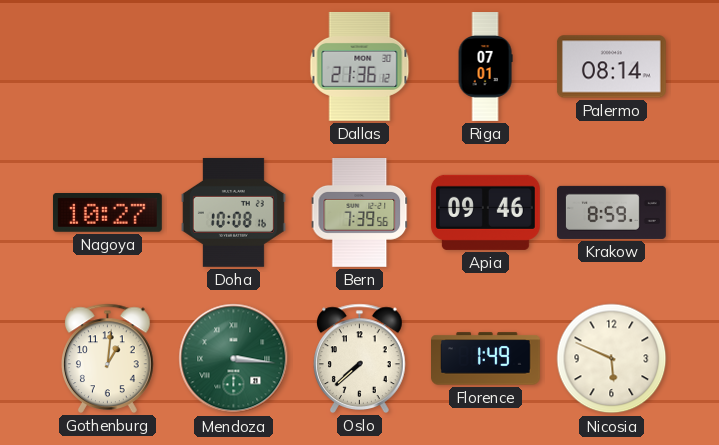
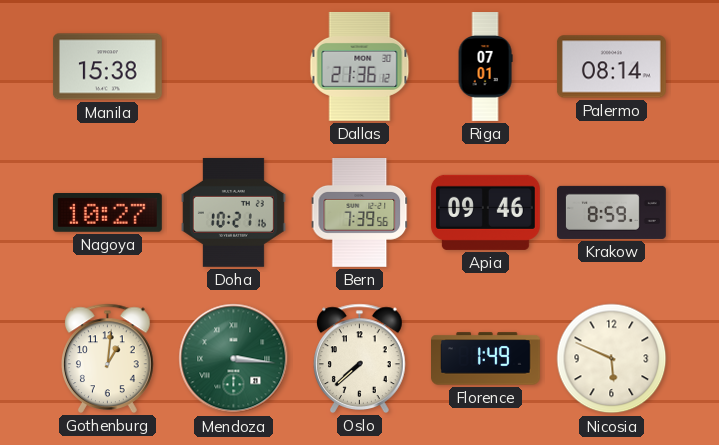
Manila: none -> 15:38
Doha: 10:08 -> 10:21
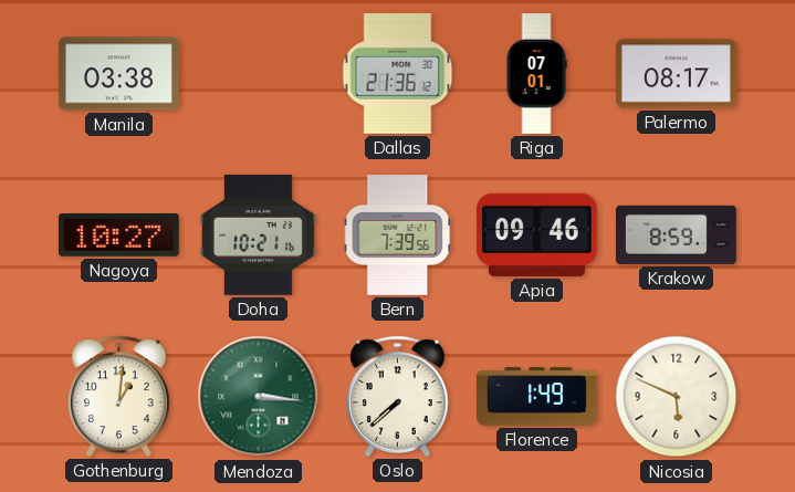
Manila: 15:38 -> 03:38
Palermo: 08:14 -> 08:17
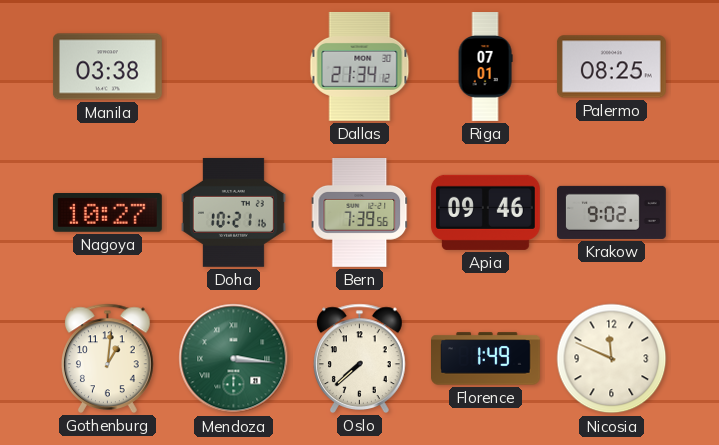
Dallas: 21:36 -> 21:34
Palermo: 08:17 -> 08:25
Krakow: 8:59 -> 9:02
Nicosia: 5:49 -> 11:49
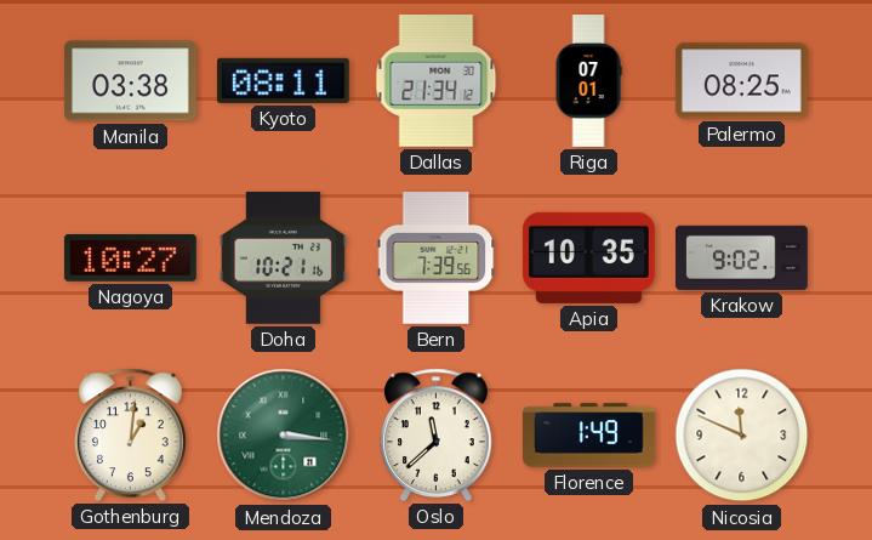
Kyoto: none -> 08:11
Apia: 09:46 -> 10:35
Oslo: 7:38 -> 11:38
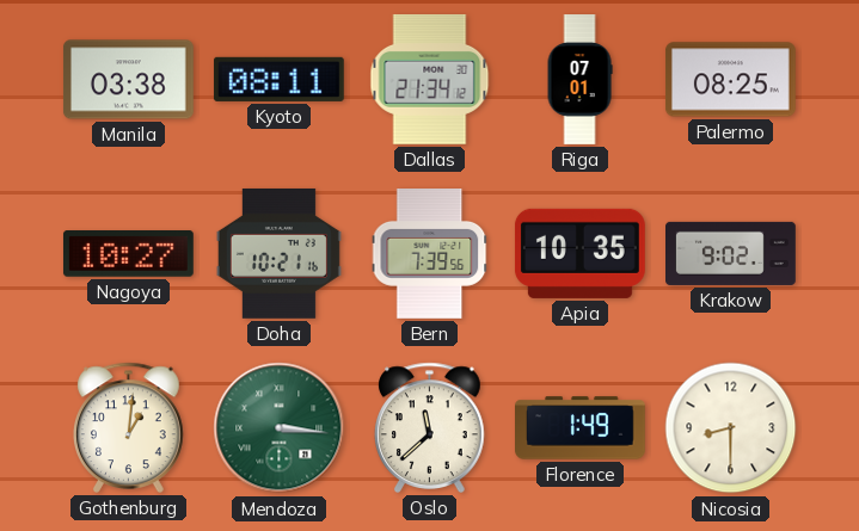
Nicosia: 11:49 -> 8:30
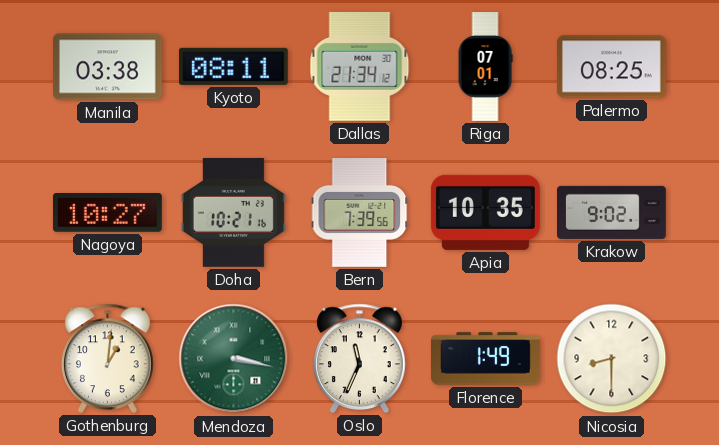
Mendoza: 3:16 -> 3:17
Oslo: 11:38 -> 11:34
